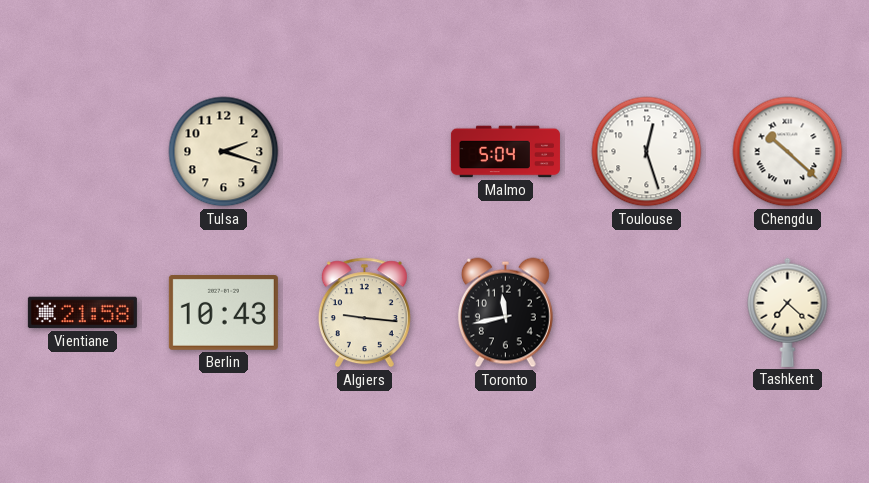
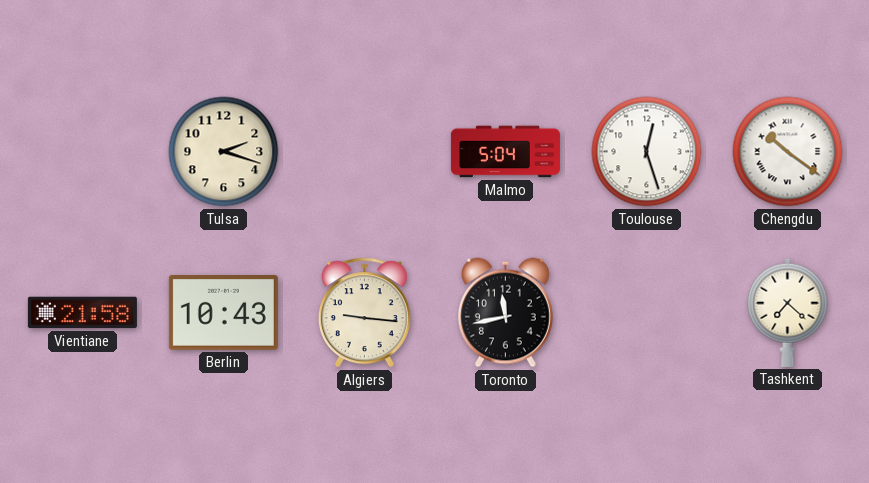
Chengdu: 10:22 -> 10:21
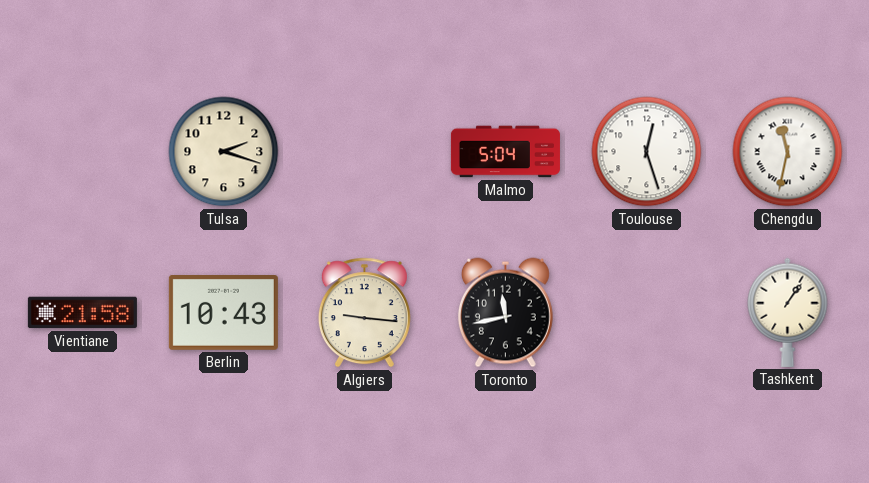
Chengdu: 10:21 -> 11:32
Tashkent: 7:22 -> 1:06
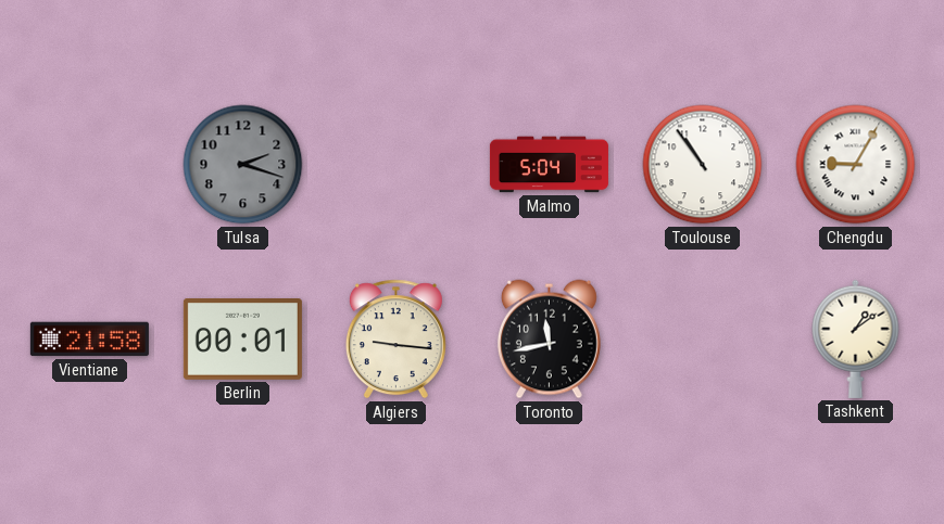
Tulsa dial: cream -> grey
Toulouse: 12:27 -> 10:54
Chengdu: 11:32 -> 9:05
Berlin: 10:43 -> 00:01
Tashkent: 1:06 -> 1:09
